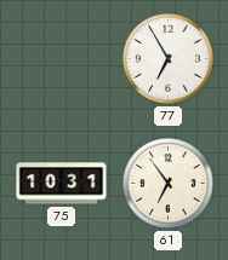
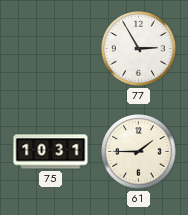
77: 6:55 -> 2:55
61: 6:54 -> 1:45
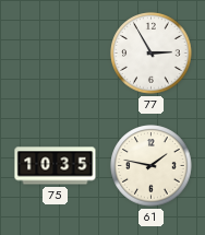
75: 10:31 -> 10:35
61: 1:45 -> 1:47
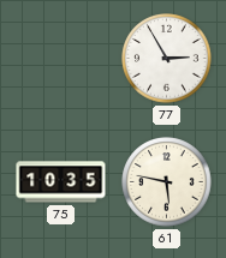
61: 1:47 -> 5:47
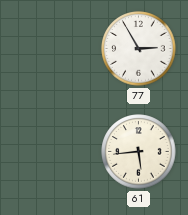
75: 10:35 -> none
61: 5:47 -> 5:44
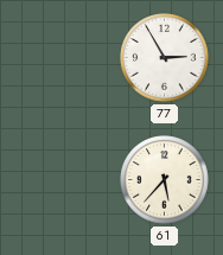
61: 5:44 -> 5:37
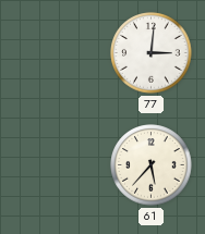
77: 2:55 -> 3:01
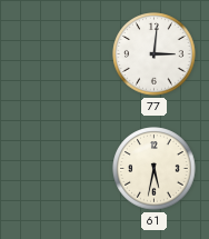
61: 5:37 -> 5:32
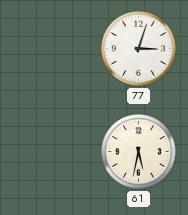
77: 3:01 -> 3:03
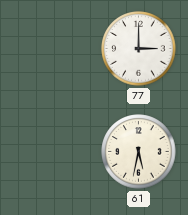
77: 3:03 -> 3:00
